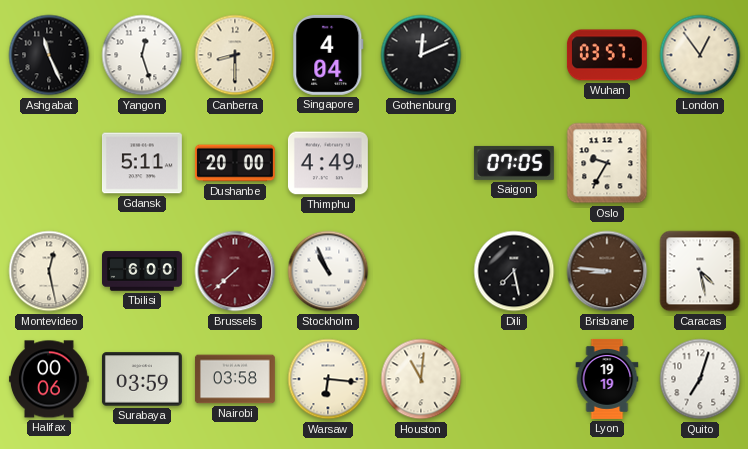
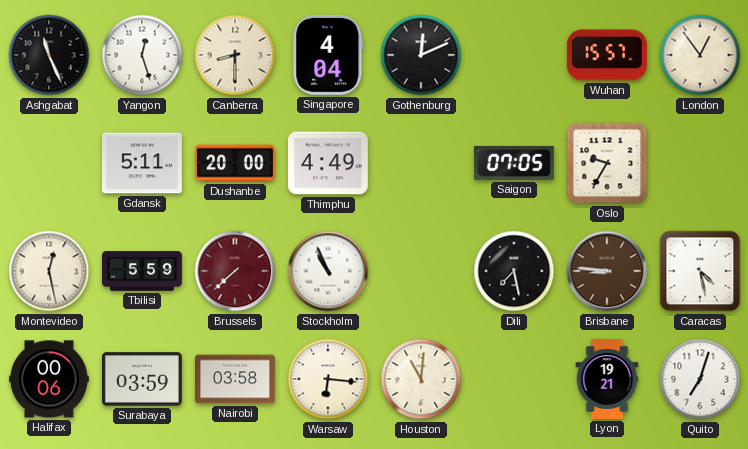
Wuhan: 03:57 -> 15:57
Tbilisi: 6:00 -> 5:59
Lyon: 19:19 -> 19:21
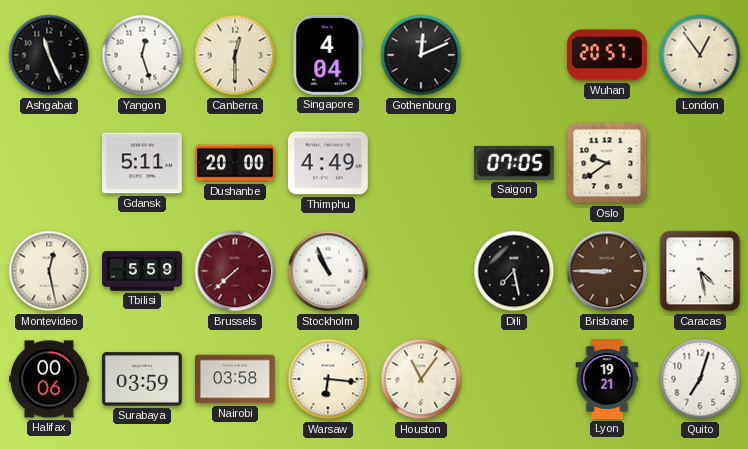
Canberra: 8:30 -> 12:30
Wuhan: 15:57 -> 20:57
Oslo: 9:35 -> 9:39
Brisbane: 8:46 -> 8:45
Houston: 11:01 -> 11:06
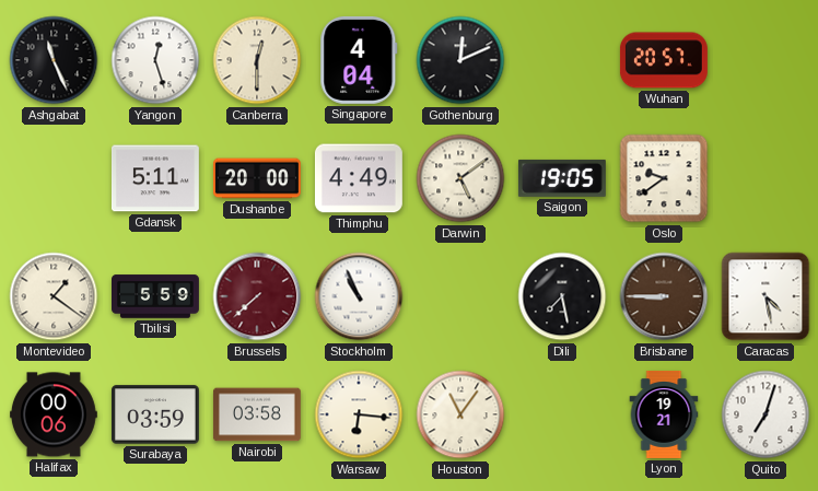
London: 12:54 -> none
Darwin: none -> 5:09
Saigon: 07:05 -> 19:05
Montevideo: 12:28 -> 1:21
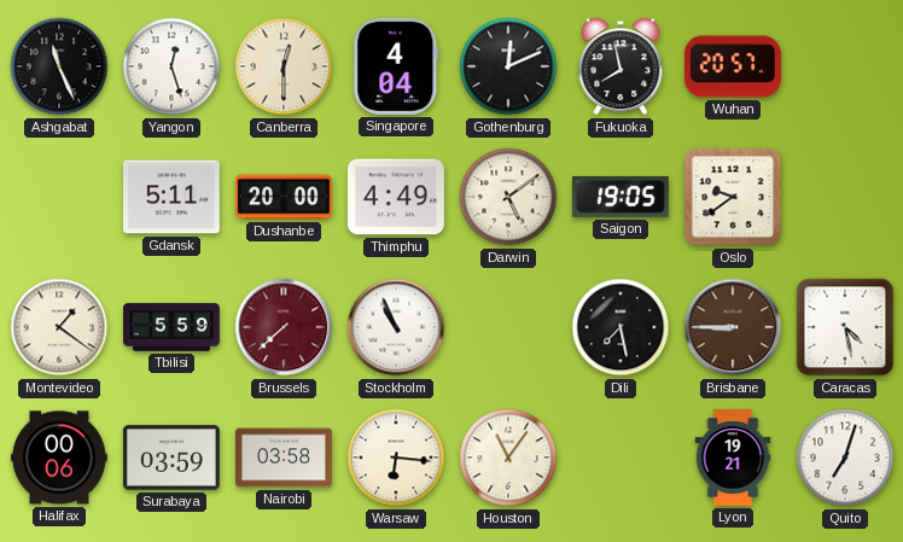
Fukuoka: none -> 7:58
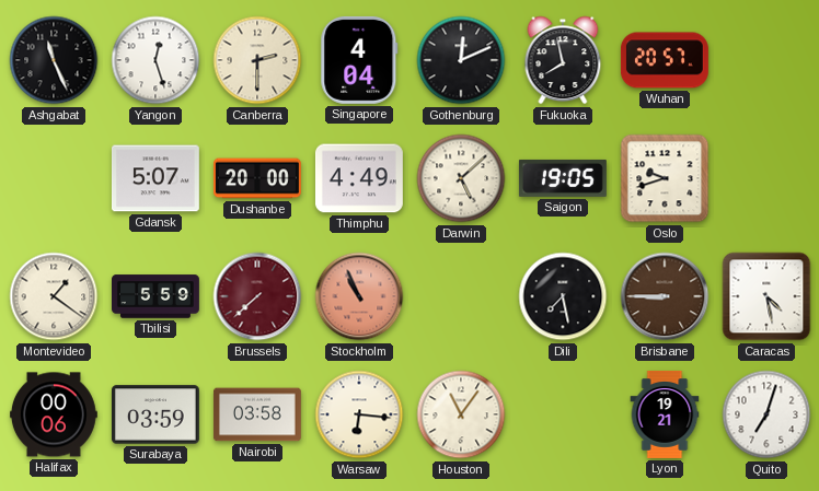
Canberra: 12:30 -> 2:30
Gdansk: 5:11 -> 5:07
Darwin: 5:09 -> 5:08
Oslo: 9:39 -> 9:42
Stockholm dial: white -> salmon
